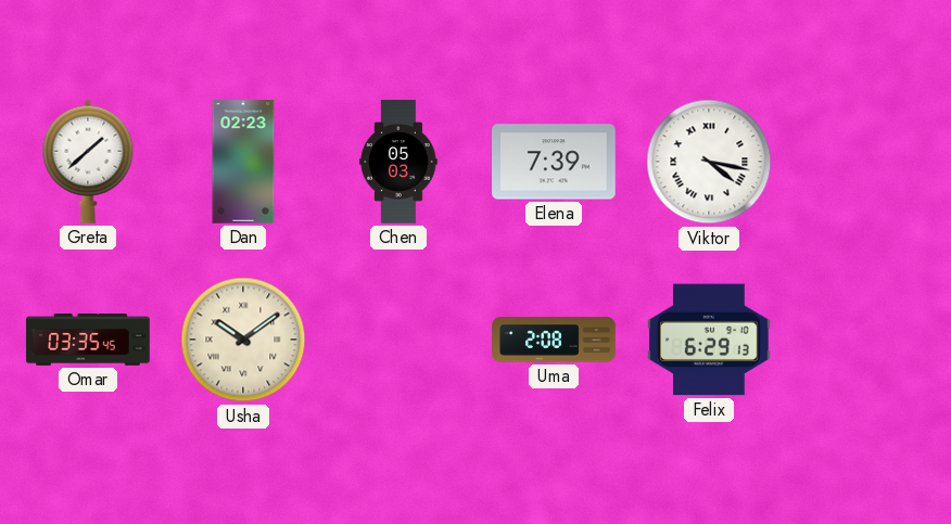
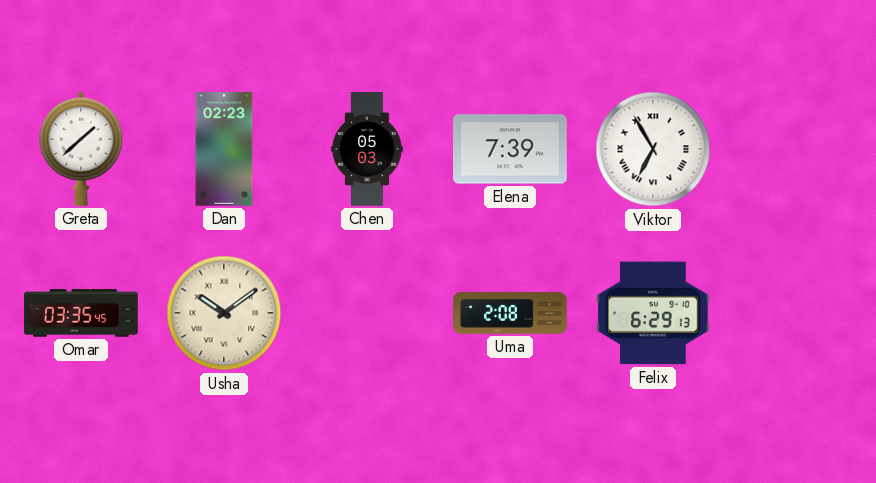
Viktor: 4:17 -> 6:55
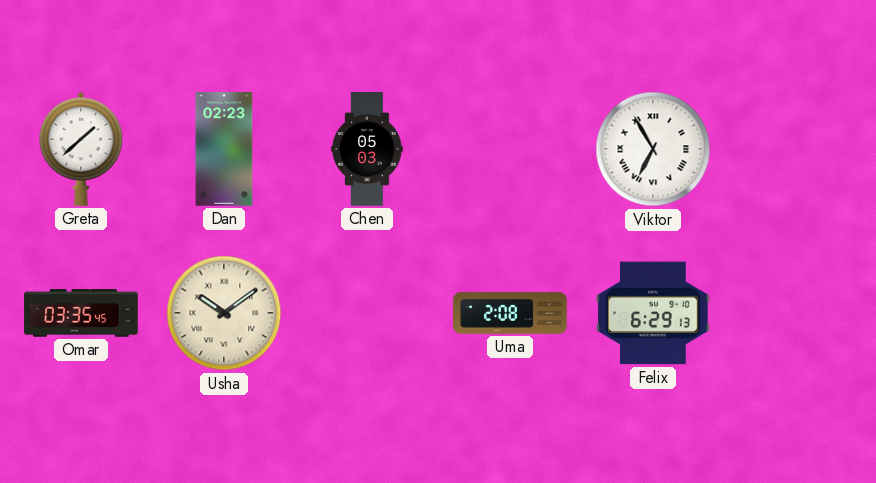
Elena: 7:39 -> none
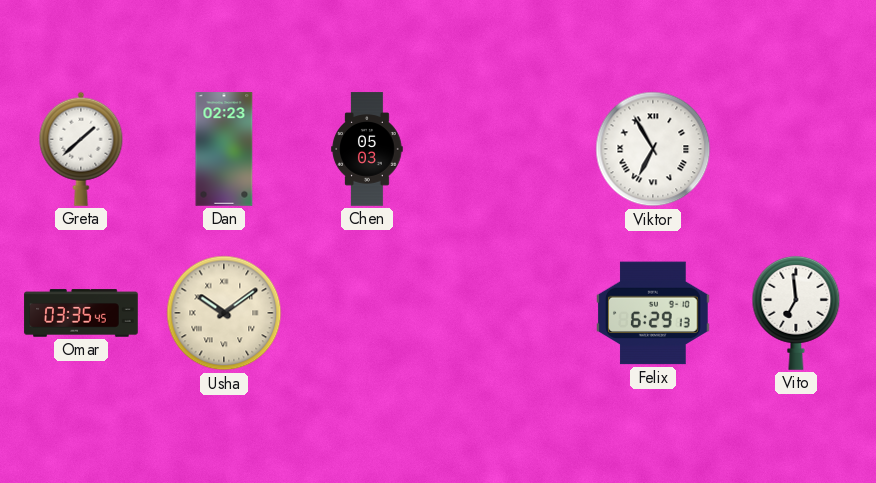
Uma: 2:08 -> none
Vito: none -> 6:59
